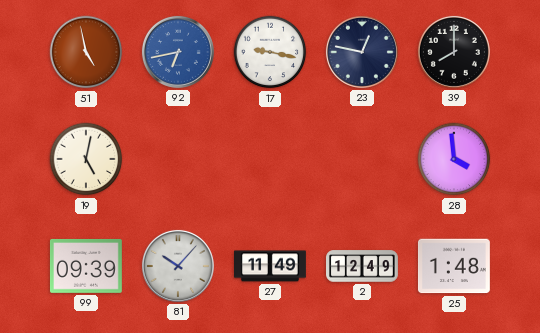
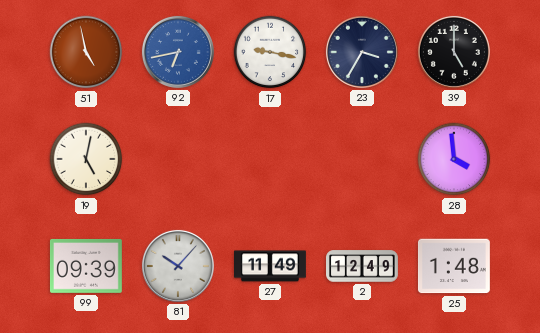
23: 12:47 -> 3:35
39: 8:00 -> 5:00
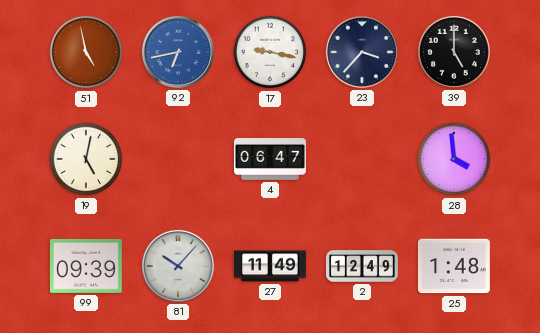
23: 3:35 -> 3:37
4: none -> 06:47
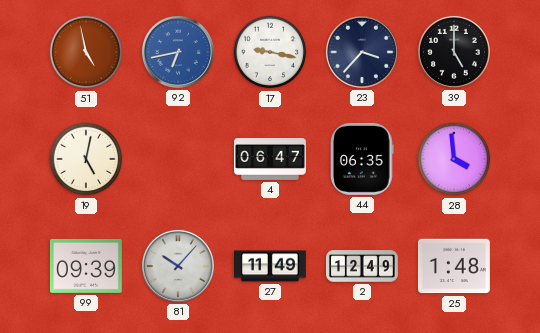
44: none -> 06:35
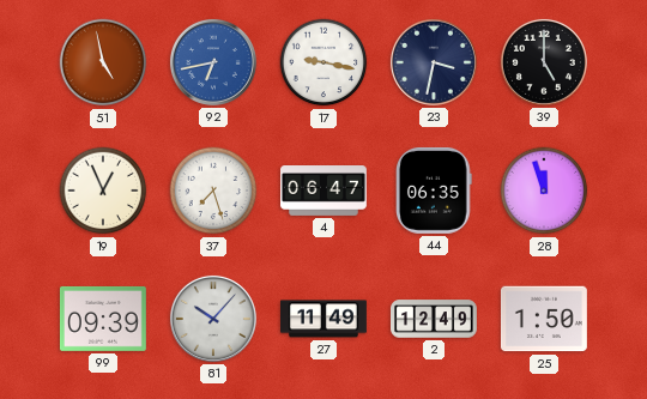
23: 3:37 -> 3:32
19: 5:02 -> 12:56
37: none -> 7:27
28: 3:59 -> 11:57
25: 1:48 -> 1:50
